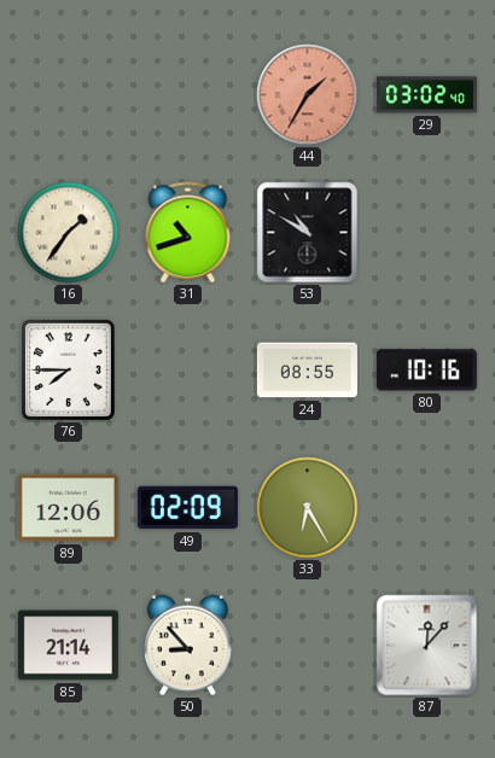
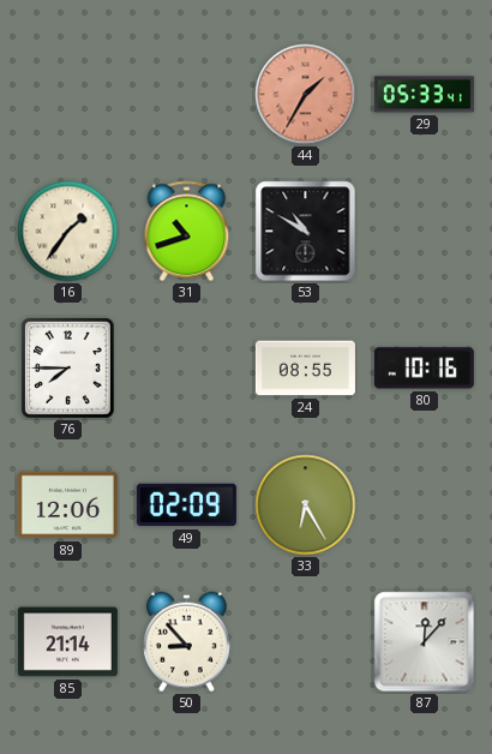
29: 03:02 -> 05:33
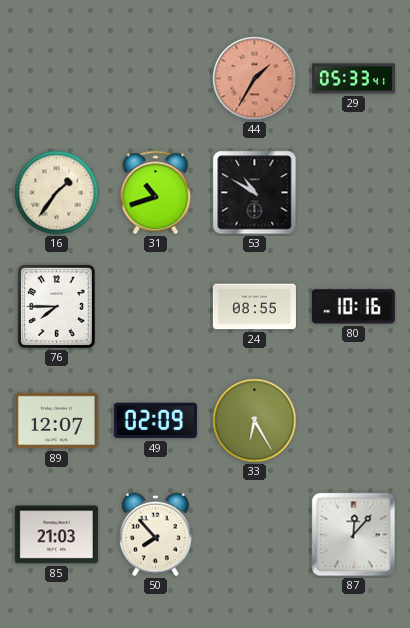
89: 12:06 -> 12:07
85: 21:14 -> 21:03
50: 8:53 -> 7:53
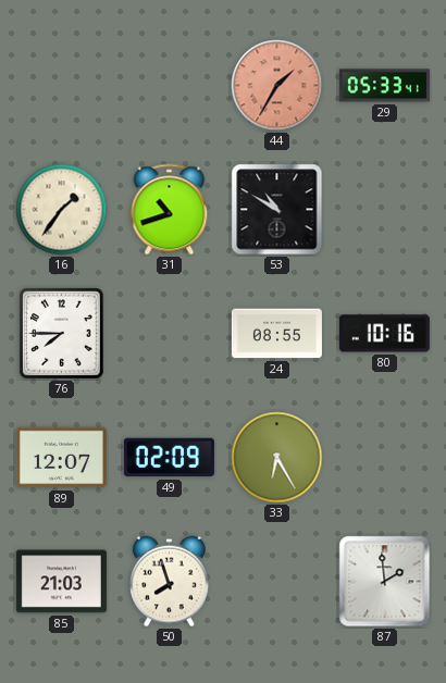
50: 7:53 -> 7:57
87: 12:07 -> 1:59
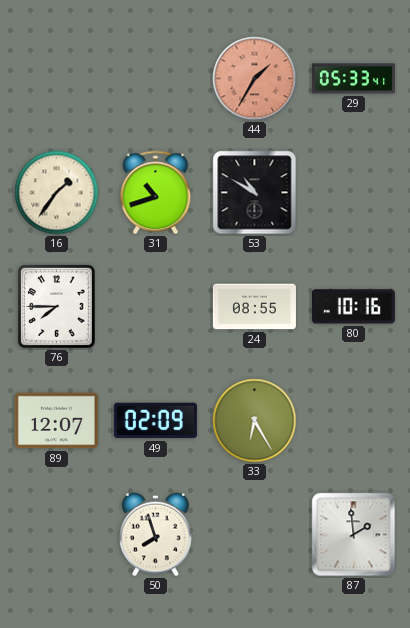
85: 21:03 -> none
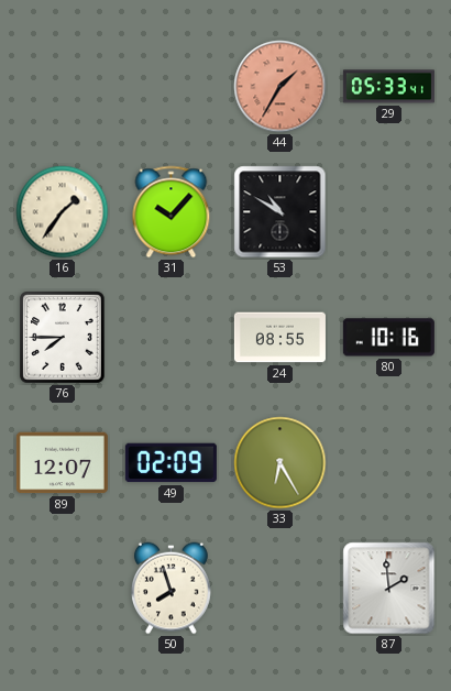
31: 10:42 -> 10:07
